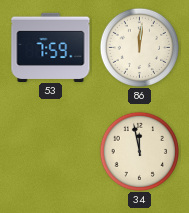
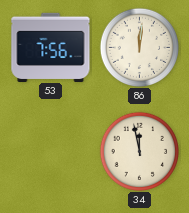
53: 7:59 -> 7:56
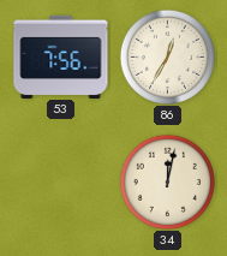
86: 12:01 -> 12:35
34: 11:58 -> 12:02
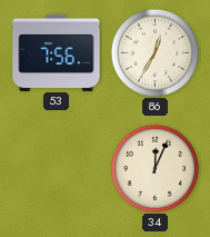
34: 12:02 -> 12:04
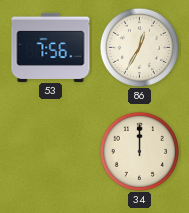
34: 12:04 -> 12:00
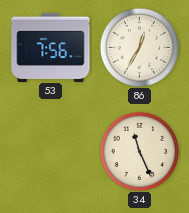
34: 12:00 -> 11:26
